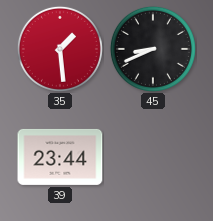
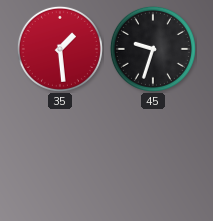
45: 8:41 -> 9:33
39: 23:44 -> none
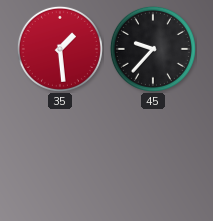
45: 9:33 -> 9:37
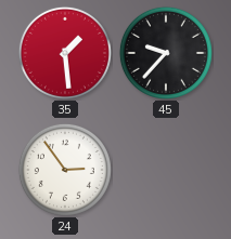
24: none -> 2:54
